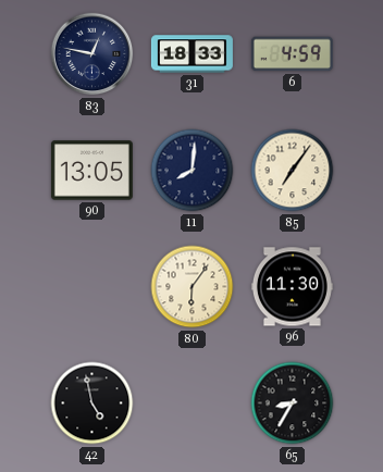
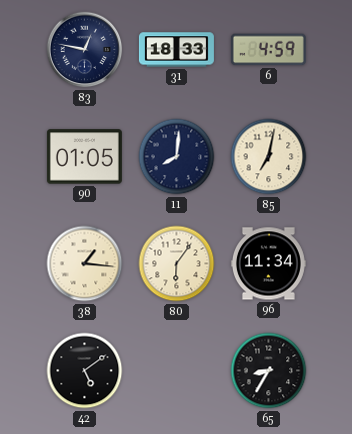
90: 13:05 -> 01:05
85: 7:06 -> 7:02
38: none -> 1:16
96: 11:30 -> 11:34
42: 4:58 -> 5:09
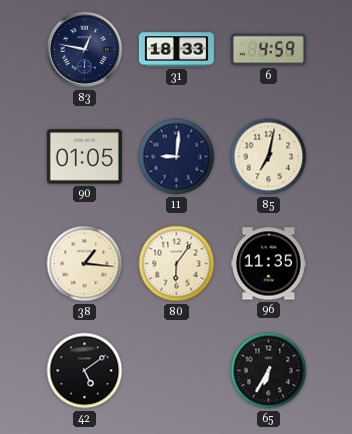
11: 8:01 -> 9:01
96: 11:34 -> 11:35
65: 8:35 -> 6:35
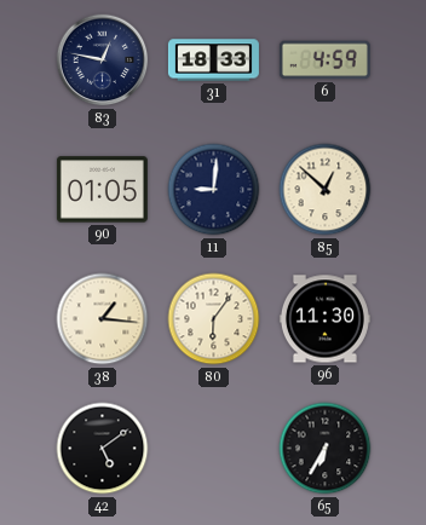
85: 7:02 -> 12:52
96: 11:35 -> 11:30
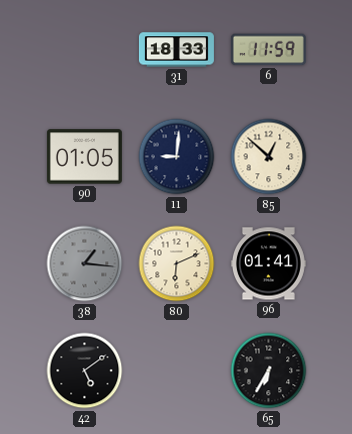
83: 12:47 -> none
6: 4:59 -> 11:59
38 dial: cream -> grey
80: 6:06 -> 6:11
96: 11:30 -> 01:41
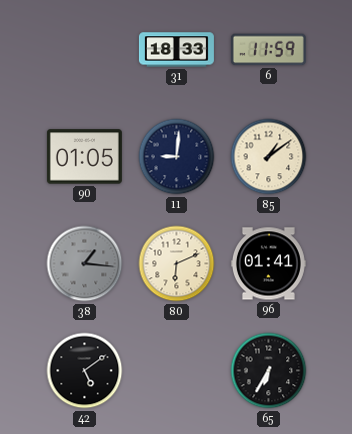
85: 12:52 -> 1:09
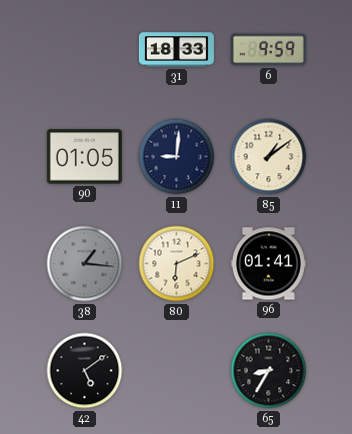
6: 11:59 -> 9:59
65: 6:35 -> 8:35
